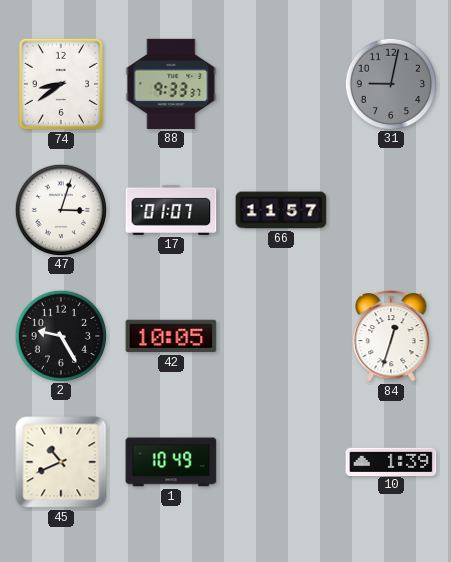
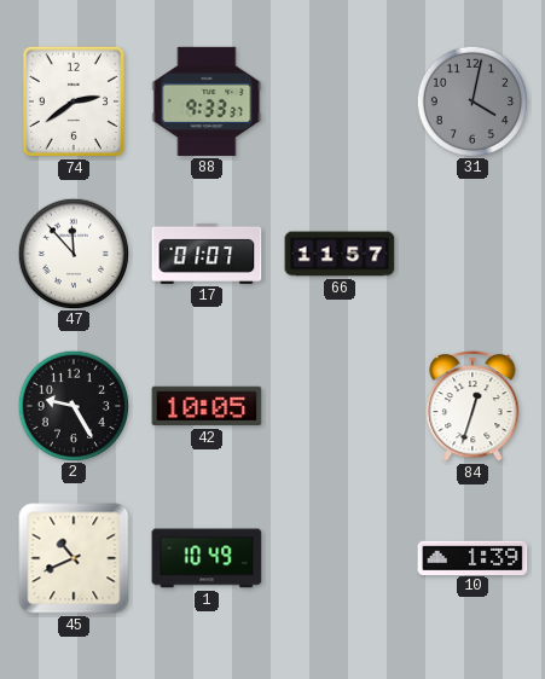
74: 8:39 -> 2:39
31: 9:02 -> 4:02
47: 3:03 -> 11:53
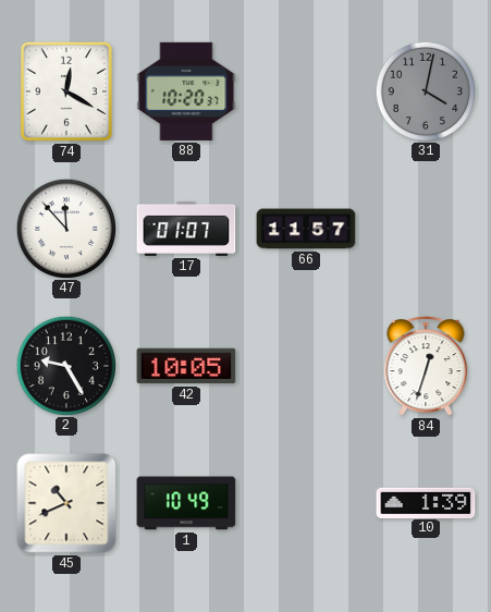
74: 2:39 -> 12:20
88: 9:33 -> 10:20
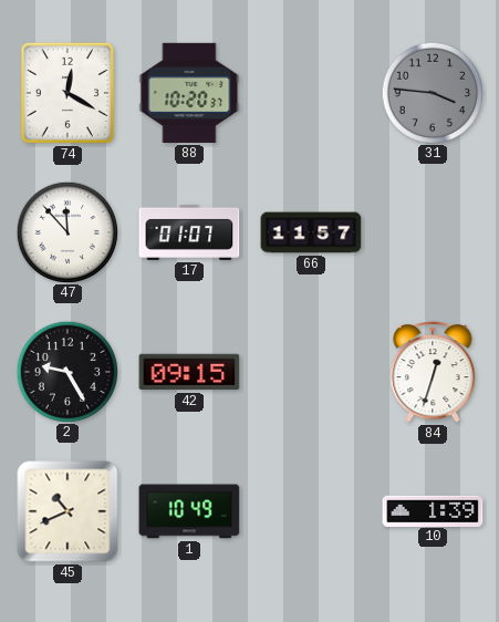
31: 4:02 -> 3:46
42: 10:05 -> 09:15
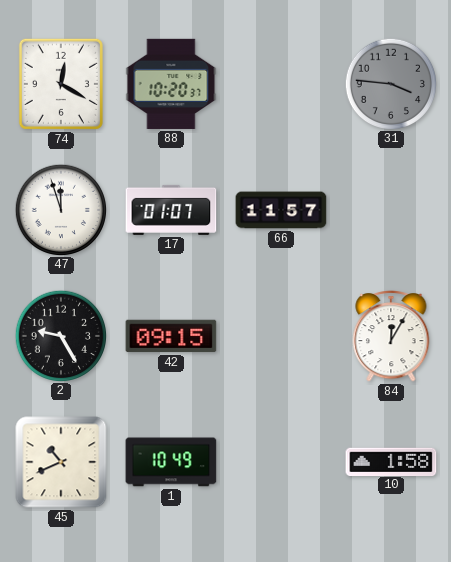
47: 11:53 -> 11:57
84: 12:33 -> 12:05
10: 1:39 -> 1:58
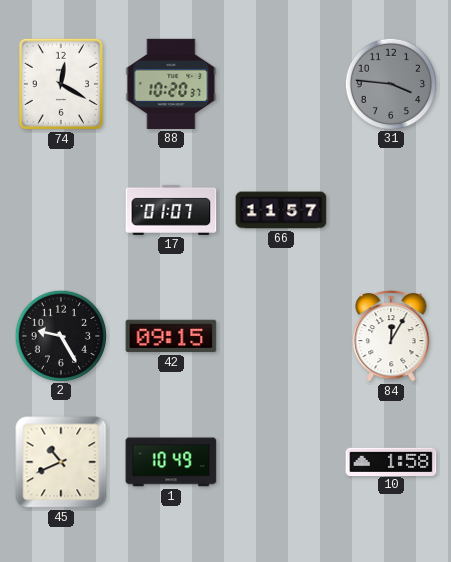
47: 11:57 -> none
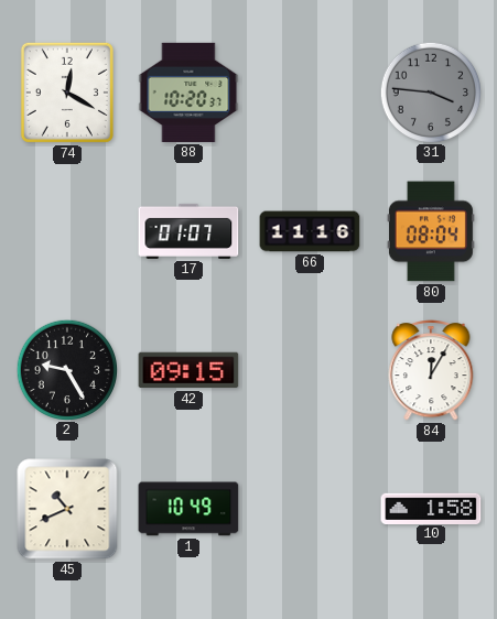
66: 11:57 -> 11:16
80: none -> 08:04
